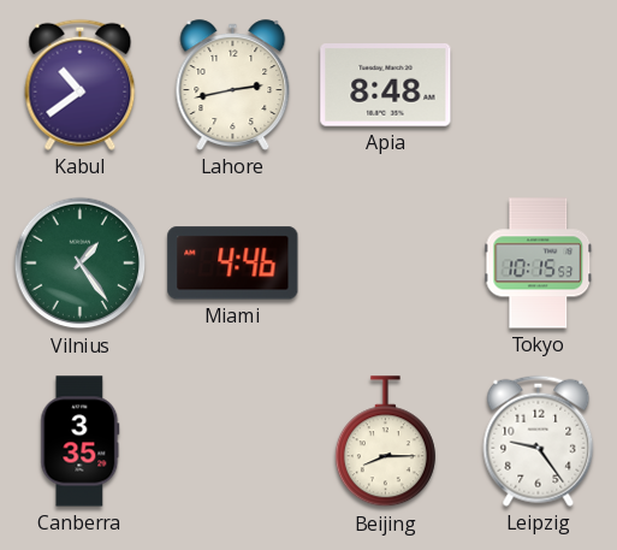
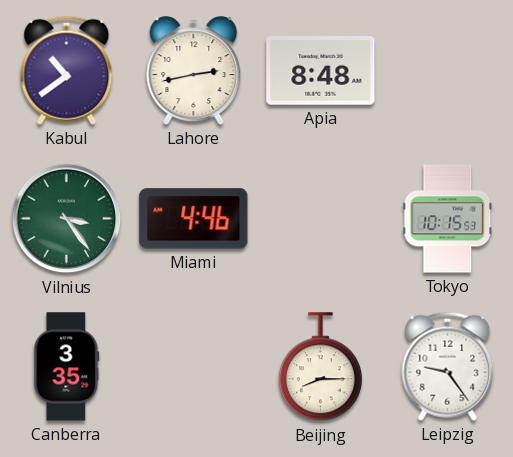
Vilnius: 1:24 -> 3:24
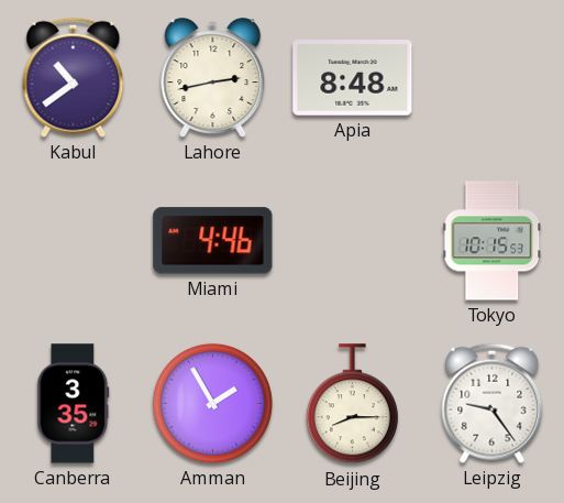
Vilnius: 3:24 -> none
Amman: none -> 1:55
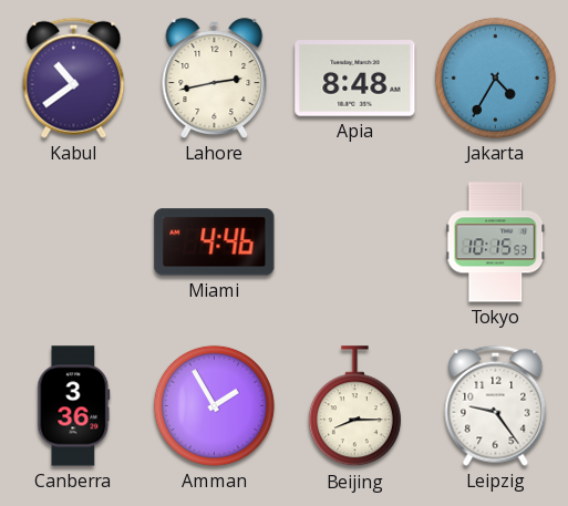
Jakarta: none -> 4:35
Canberra: 3:35 -> 3:36
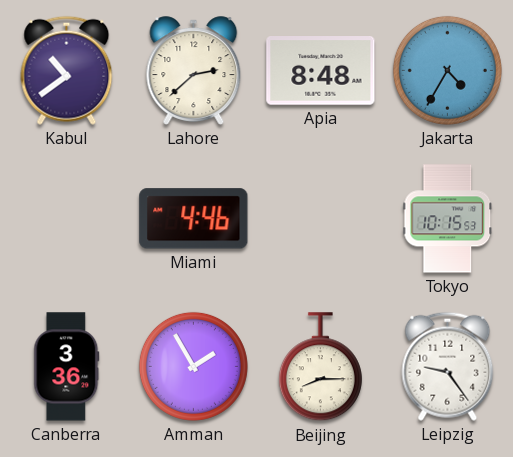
Lahore: 2:43 -> 2:38
